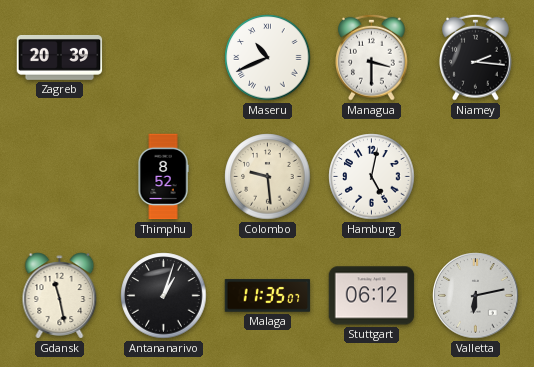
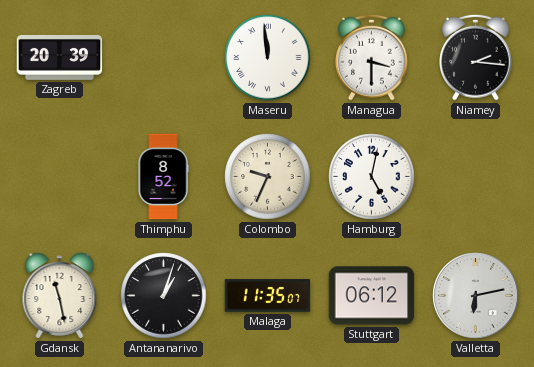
Maseru: 10:41 -> 11:59
Colombo: 9:29 -> 9:34
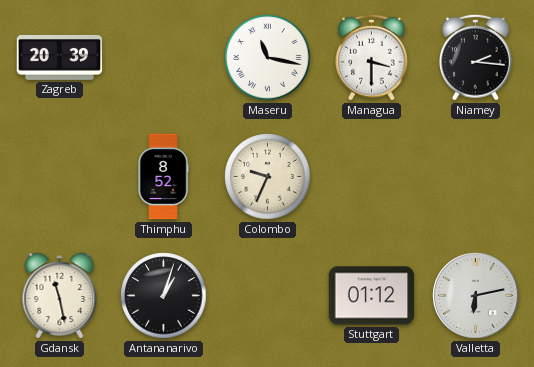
Maseru: 11:59 -> 11:17
Hamburg: 5:02 -> none
Malaga: 11:35 -> none
Stuttgart: 06:12 -> 01:12
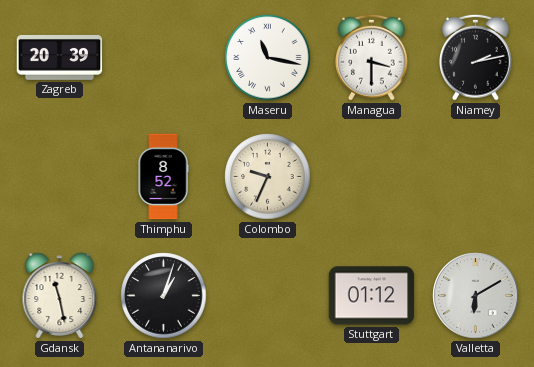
Niamey: 2:16 -> 2:13
Valletta: 6:13 -> 6:10
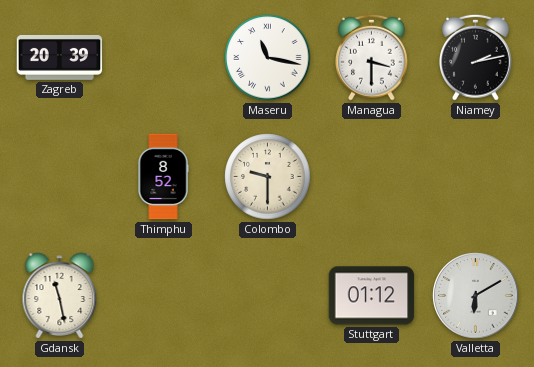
Colombo: 9:34 -> 9:30
Antananarivo: 1:03 -> none
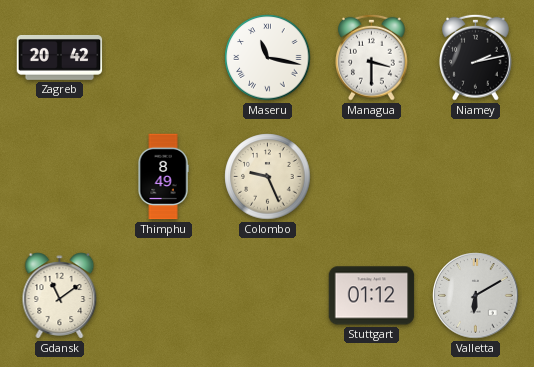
Zagreb: 20:39 -> 20:42
Thimphu: 8:52 -> 8:49
Colombo: 9:30 -> 9:26
Gdansk: 11:28 -> 11:09
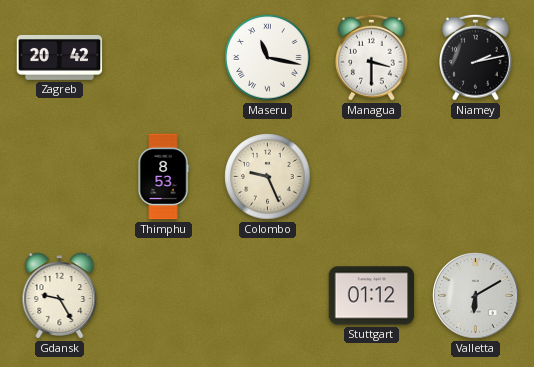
Thimphu: 8:49 -> 8:53
Gdansk: 11:09 -> 9:25
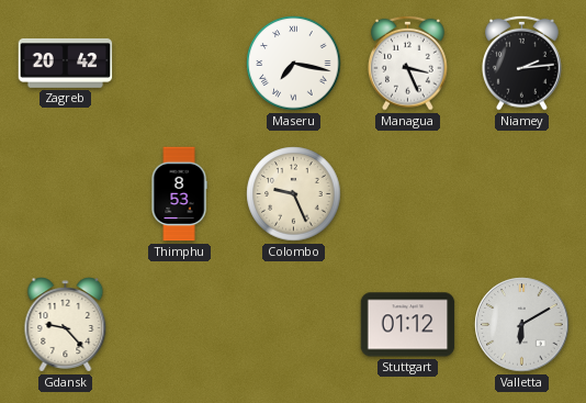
Maseru: 11:17 -> 7:17
Managua: 3:30 -> 3:26
Niamey: 2:13 -> 2:14
Gdansk: 9:25 -> 9:23
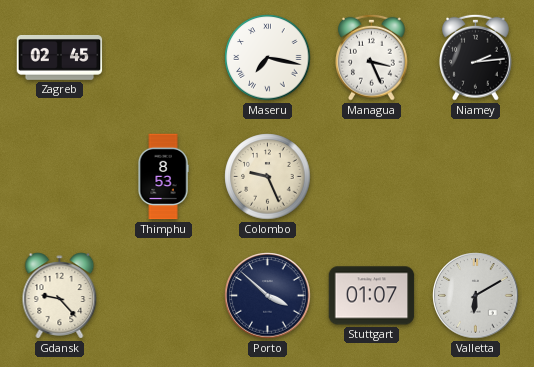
Zagreb: 20:42 -> 02:45
Porto: none -> 3:52
Stuttgart: 01:12 -> 01:07
